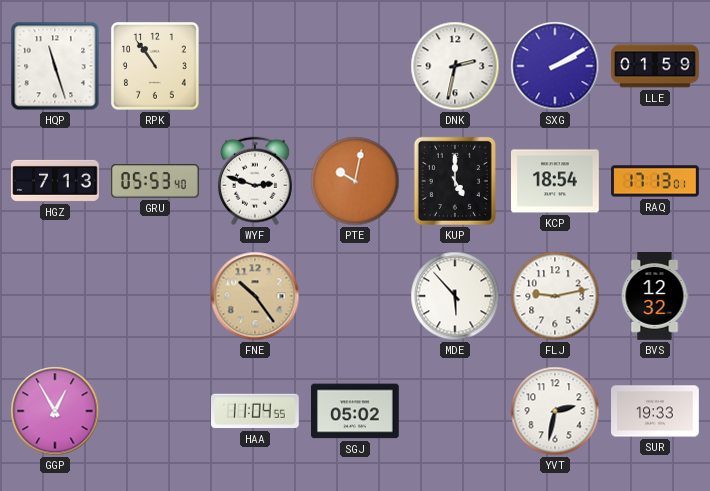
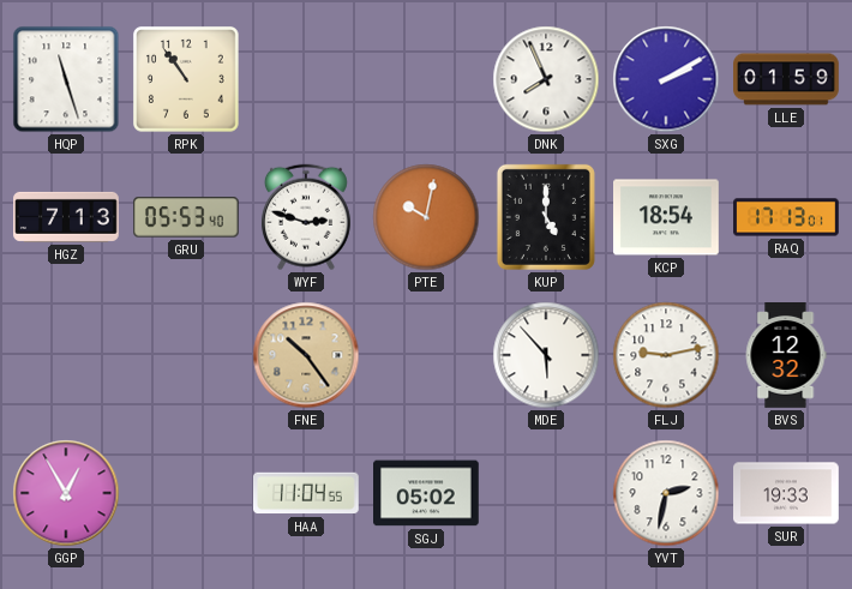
DNK: 2:32 -> 7:56
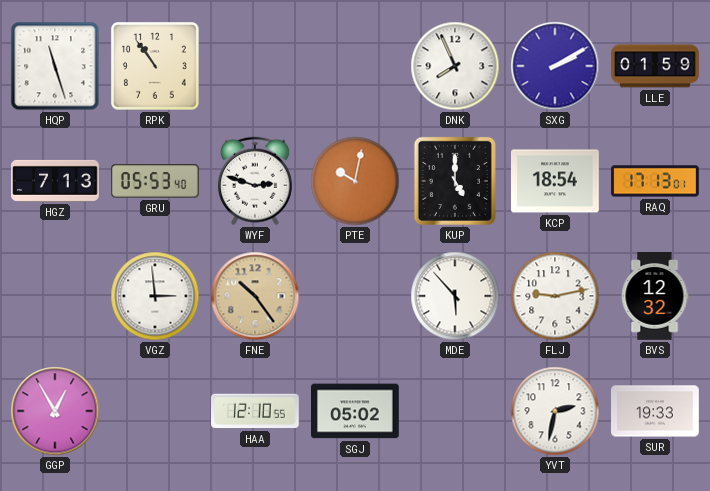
VGZ: none -> 2:59
HAA: 11:04 -> 12:10
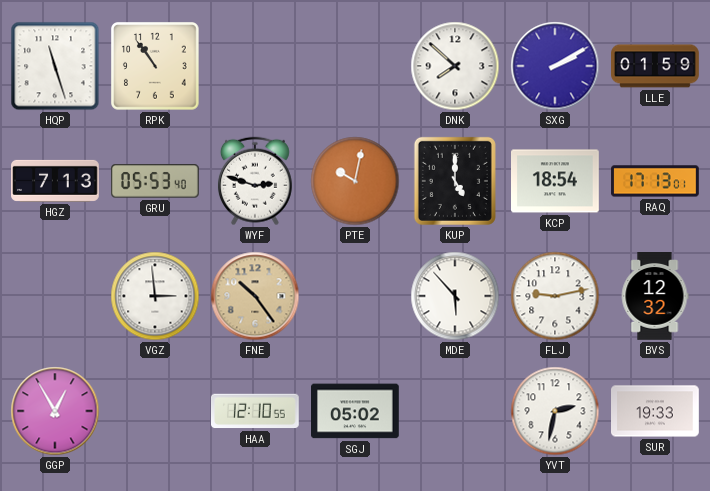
DNK: 7:56 -> 7:52
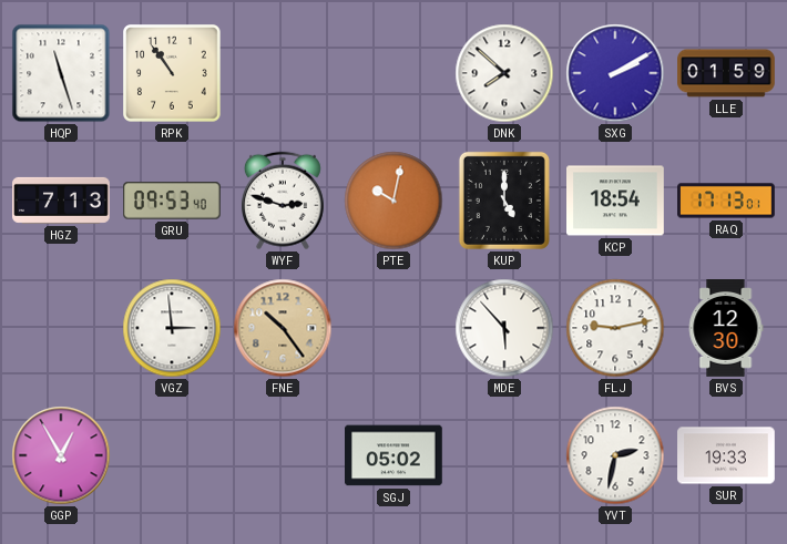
GRU: 05:53 -> 09:53
BVS: 12:32 -> 12:30
HAA: 12:10 -> none
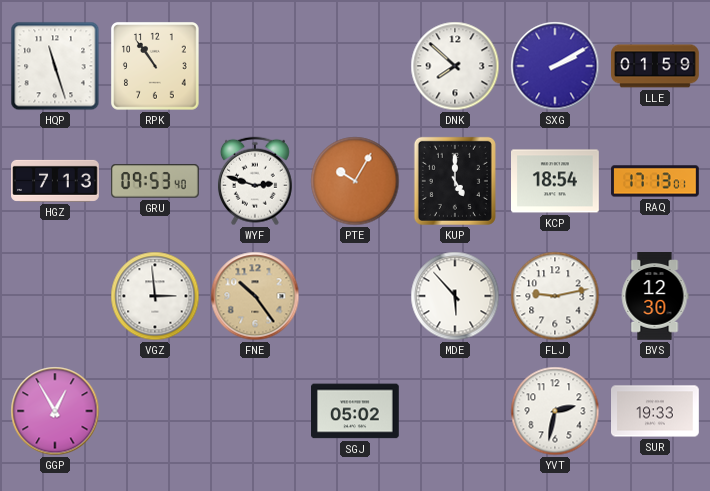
PTE: 10:02 -> 10:05
